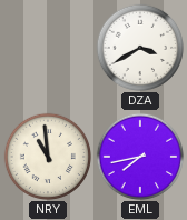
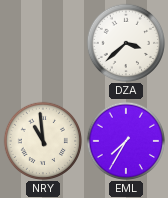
DZA: 3:40 -> 3:38
EML: 7:43 -> 7:35
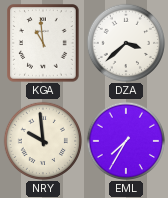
KGA: none -> 10:59
NRY: 10:59 -> 9:59
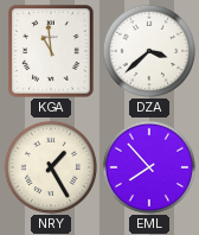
NRY: 9:59 -> 1:25
EML: 7:35 -> 7:53
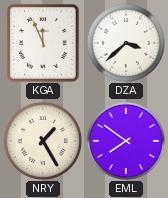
KGA: 10:59 -> 11:56
EML: 7:53 -> 7:51
